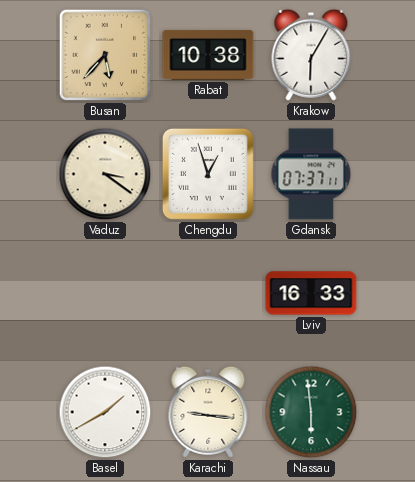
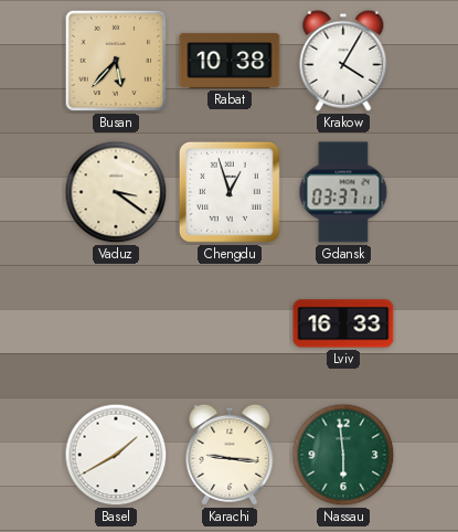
Krakow: 6:05 -> 4:05
Gdansk: 07:37 -> 03:37
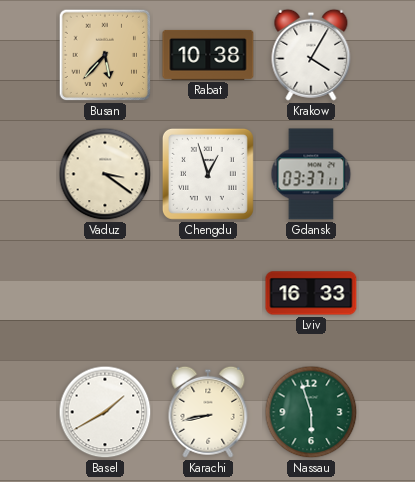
Karachi: 9:16 -> 8:43
Nassau: 5:59 -> 5:57
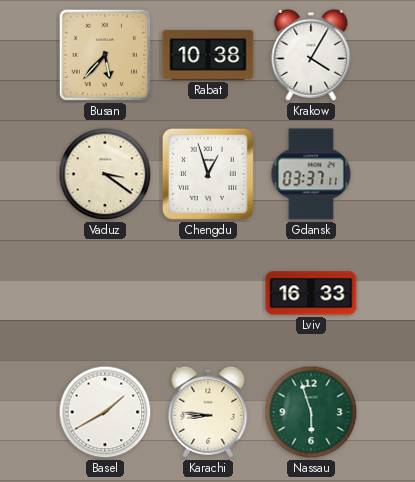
Karachi: 8:43 -> 8:46
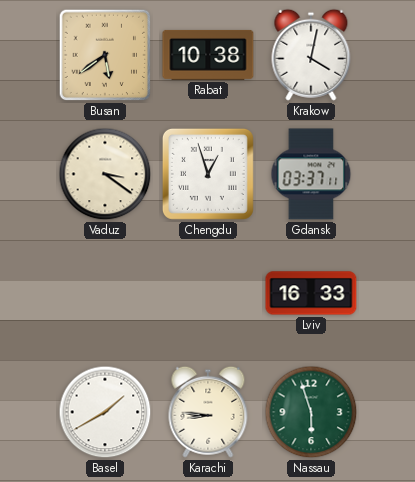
Busan: 5:37 -> 5:39
Krakow: 4:05 -> 4:02
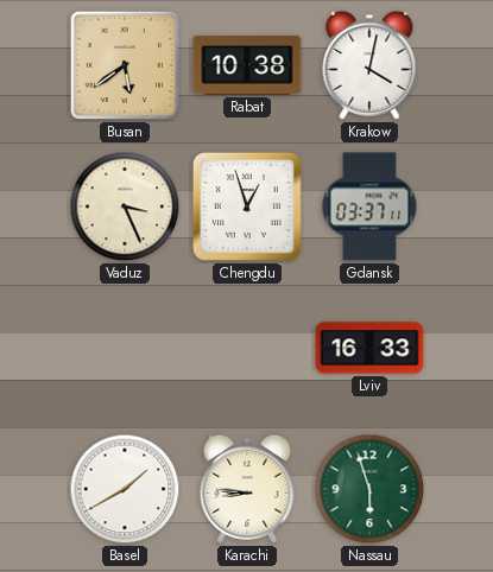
Vaduz: 3:21 -> 3:26
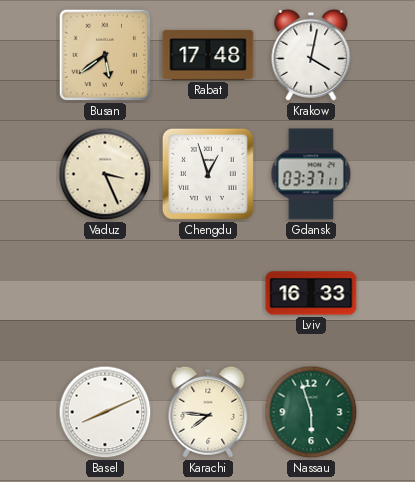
Rabat: 10:38 -> 17:48
Basel: 1:40 -> 8:11
Karachi: 8:46 -> 7:46
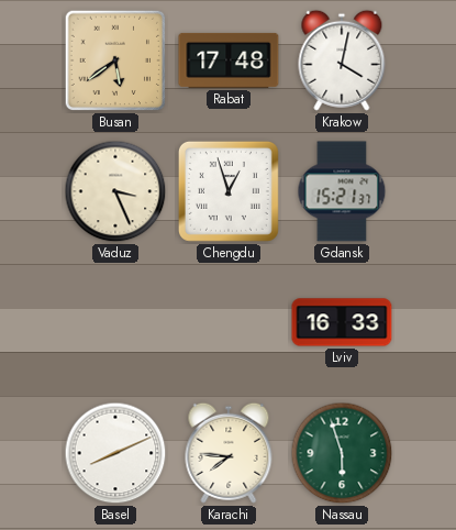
Gdansk: 03:37 -> 15:21
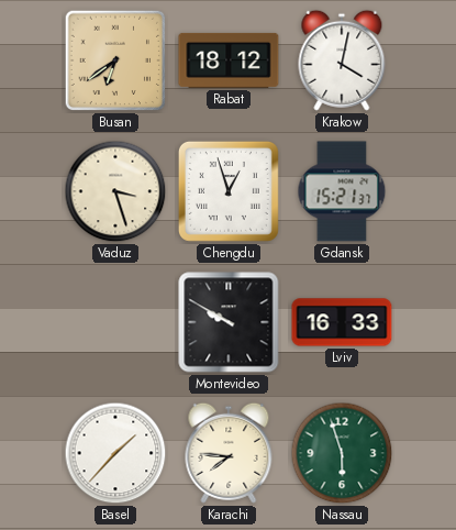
Busan: 5:39 -> 6:39
Rabat: 17:48 -> 18:12
Vaduz: 3:26 -> 3:27
Montevideo: none -> 9:50
Basel: 8:11 -> 1:37
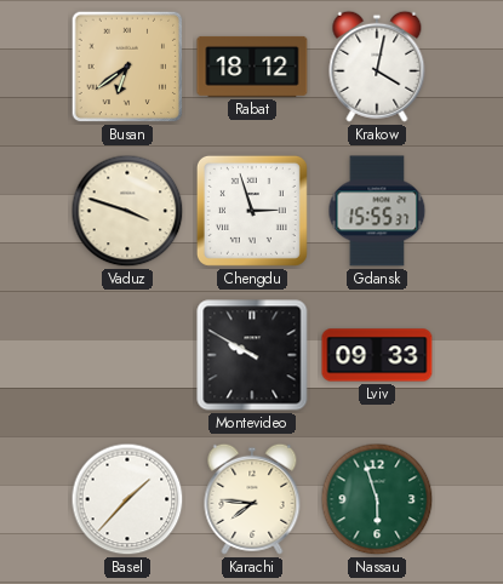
Vaduz: 3:27 -> 3:48
Chengdu: 12:57 -> 2:57
Gdansk: 15:21 -> 15:55
Lviv: 16:33 -> 09:33
